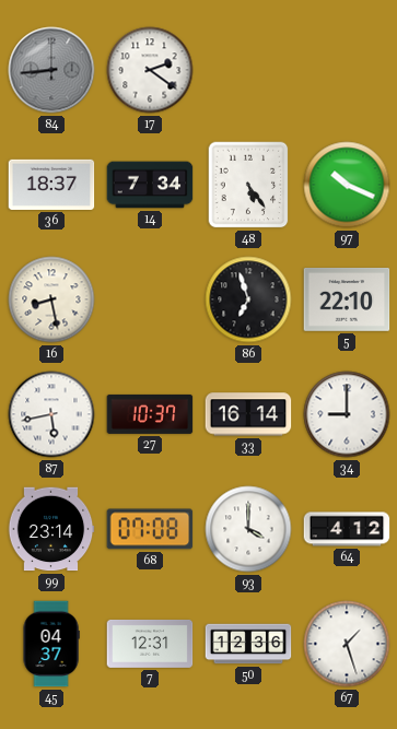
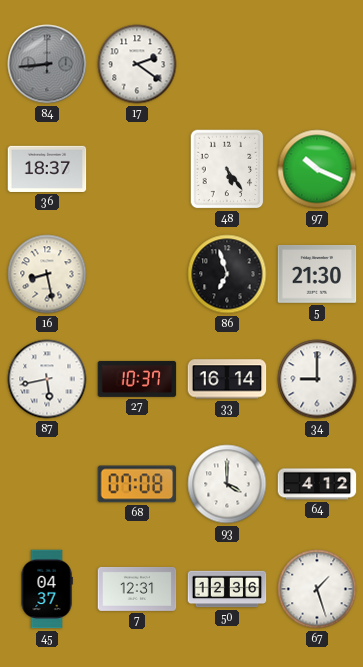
14: 7:34 -> none
5: 22:10 -> 21:30
99: 23:14 -> none
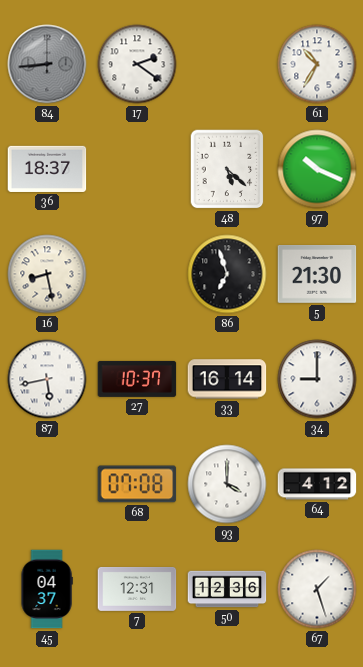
61: none -> 10:35
48: 5:24 -> 5:22
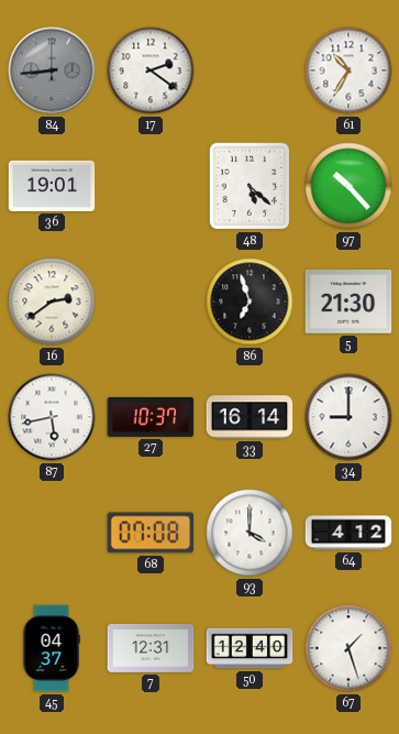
36: 18:37 -> 19:01
97: 10:19 -> 10:23
16: 8:28 -> 2:39
50: 12:36 -> 12:40
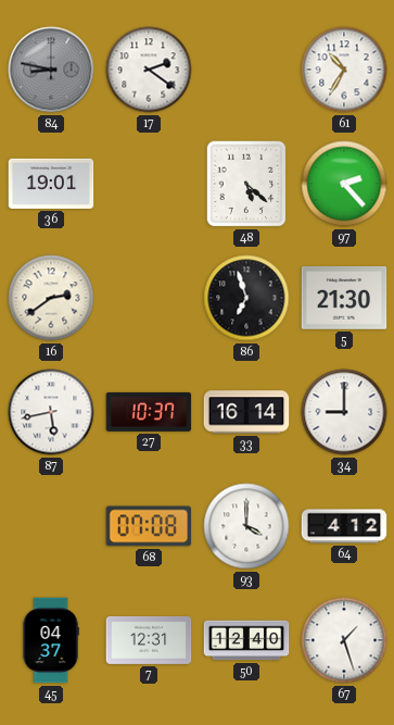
84: 8:44 -> 8:47
97: 10:23 -> 2:23
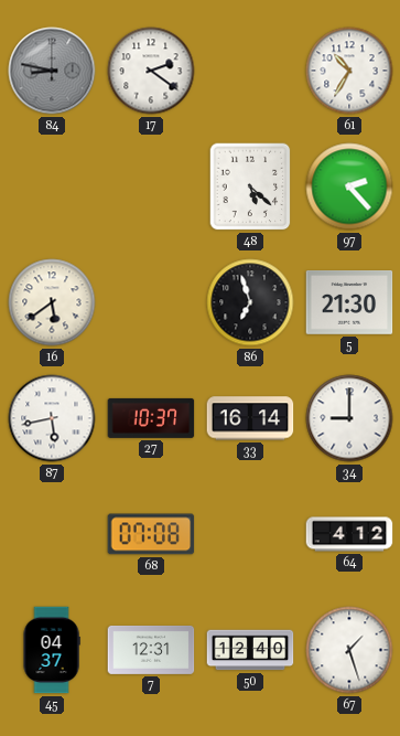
36: 19:01 -> none
16: 2:39 -> 5:39
93: 4:00 -> none
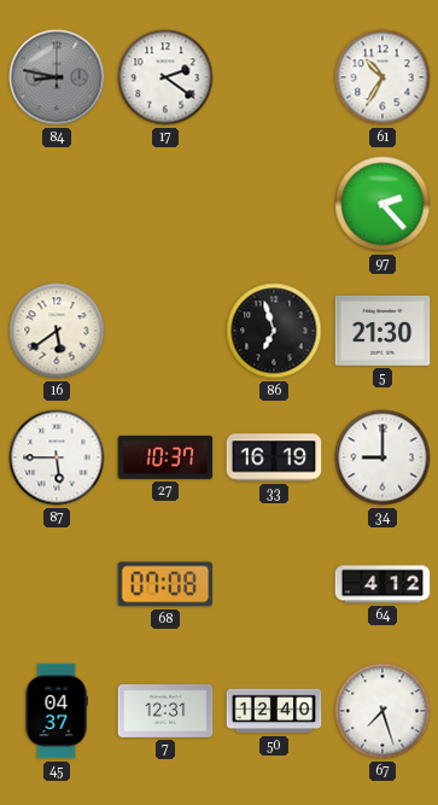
48: 5:22 -> none
87: 5:43 -> 5:45
33: 16:14 -> 16:19
67: 1:27 -> 7:27
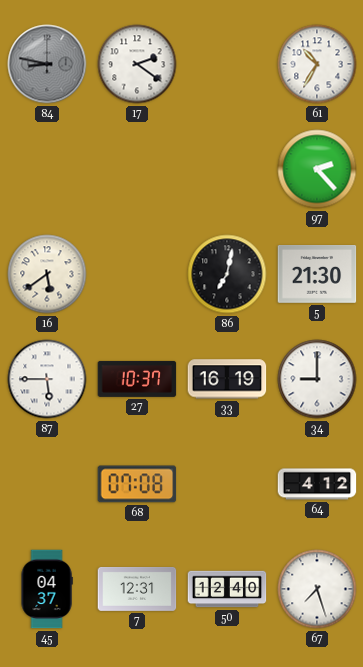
86: 6:57 -> 7:02
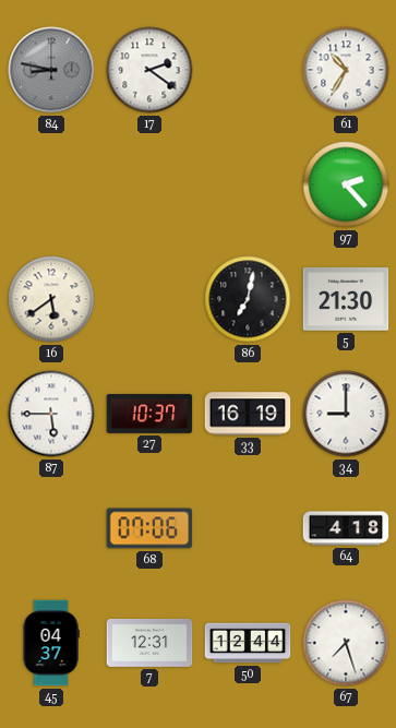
68: 07:08 -> 07:06
64: 4:12 -> 4:18
50: 12:40 -> 12:44
